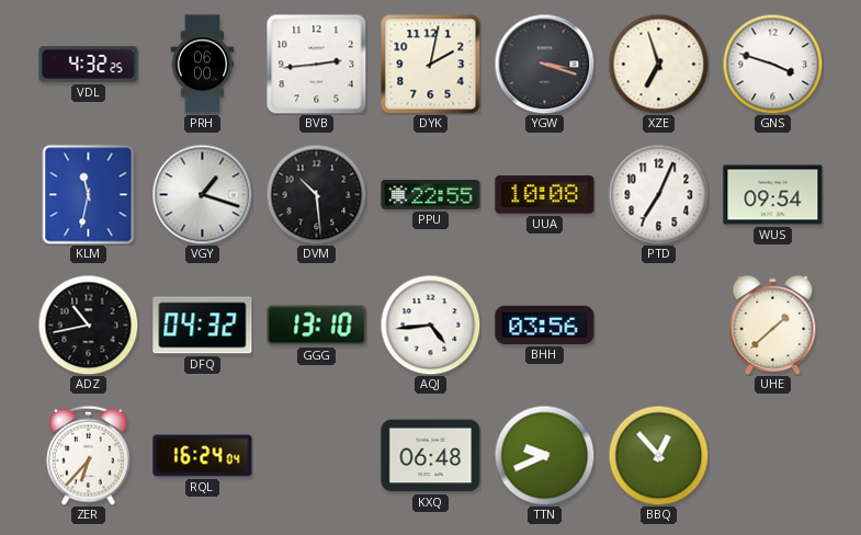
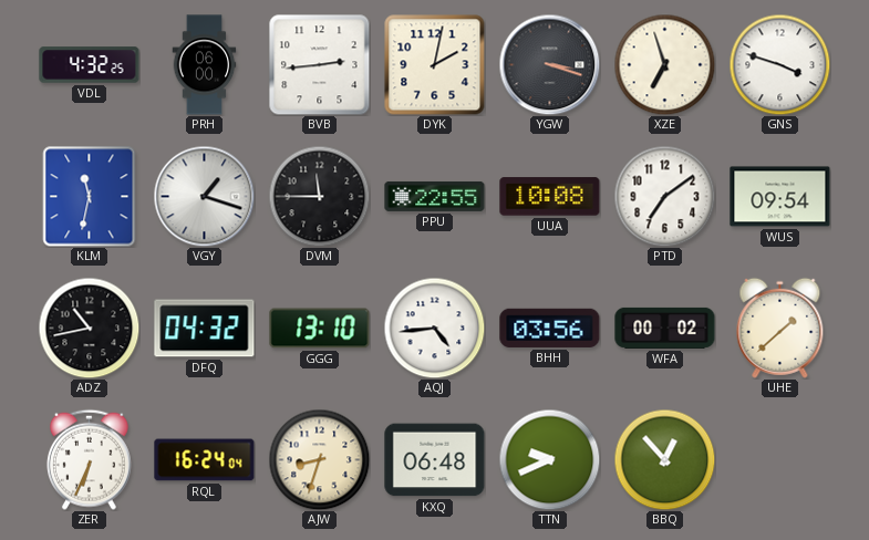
DVM: 10:29 -> 11:45
PTD: 7:04 -> 7:09
WFA: none -> 00:02
ZER: 6:37 -> 6:34
AJW: none -> 8:33
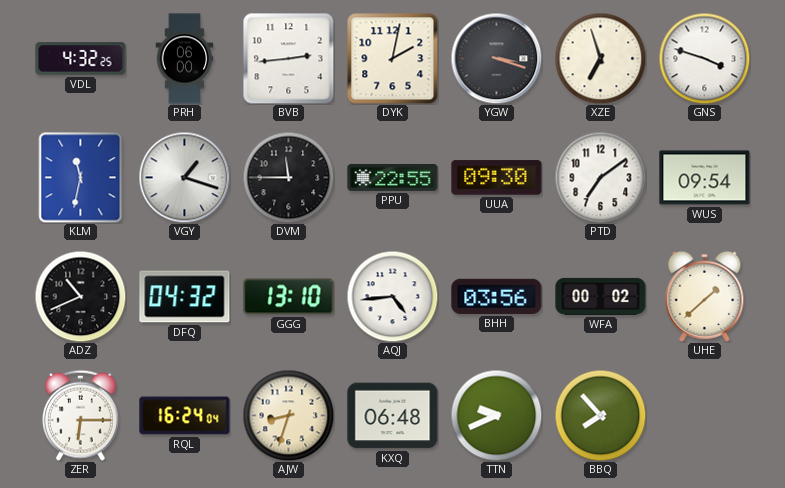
UUA: 10:08 -> 09:30
ADZ: 10:43 -> 10:41
ZER: 6:34 -> 6:15
BBQ: 12:53 -> 7:53
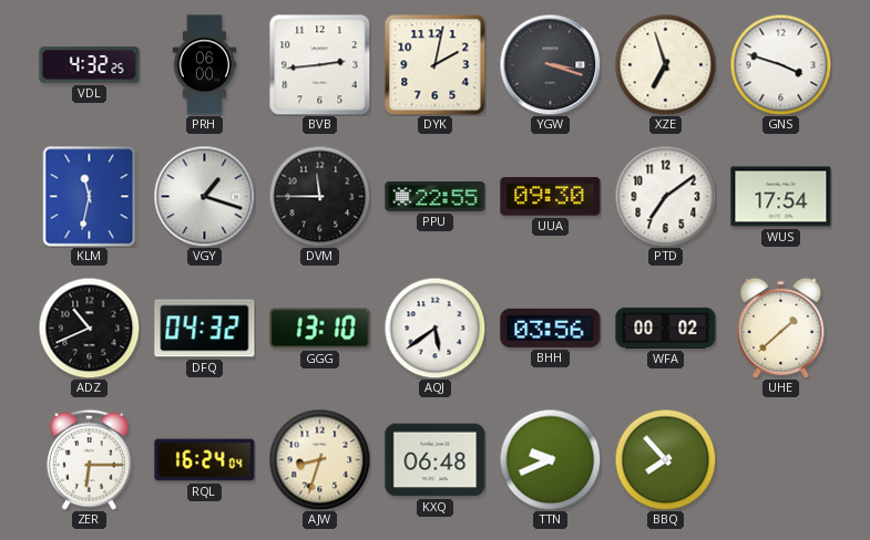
WUS: 09:54 -> 17:54
AQJ: 4:44 -> 5:39
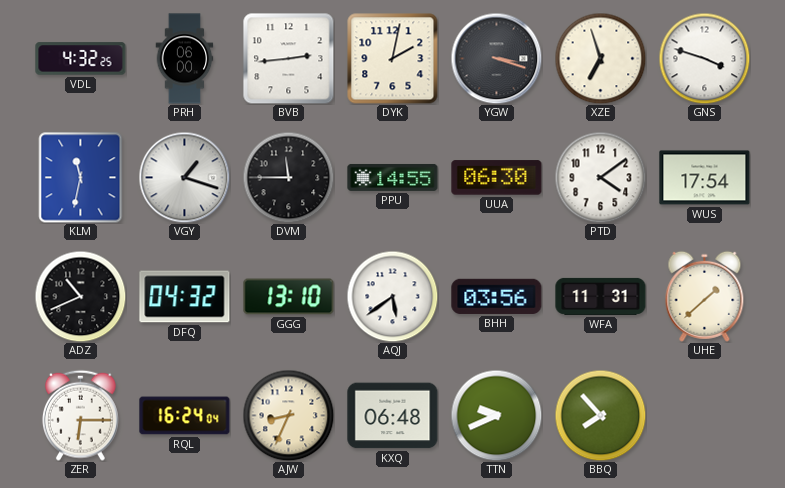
PPU: 22:55 -> 14:55
UUA: 09:30 -> 06:30
PTD: 7:09 -> 4:09
WFA: 00:02 -> 11:31
AJW: 8:33 -> 8:34
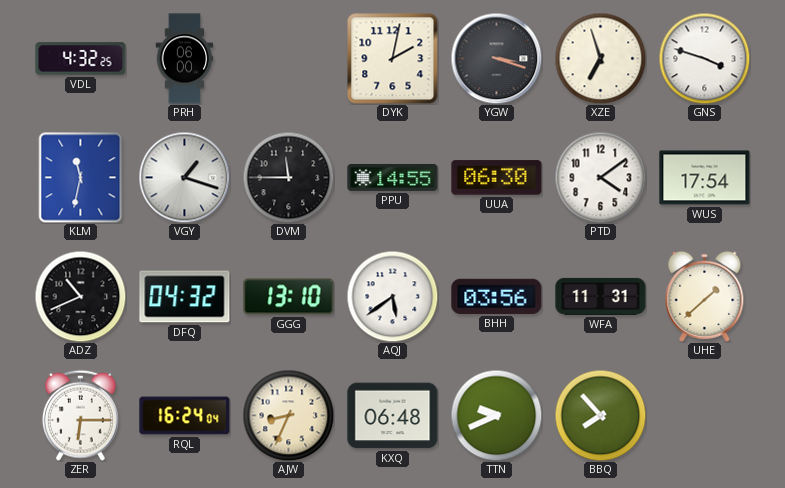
BVB: 2:44 -> none
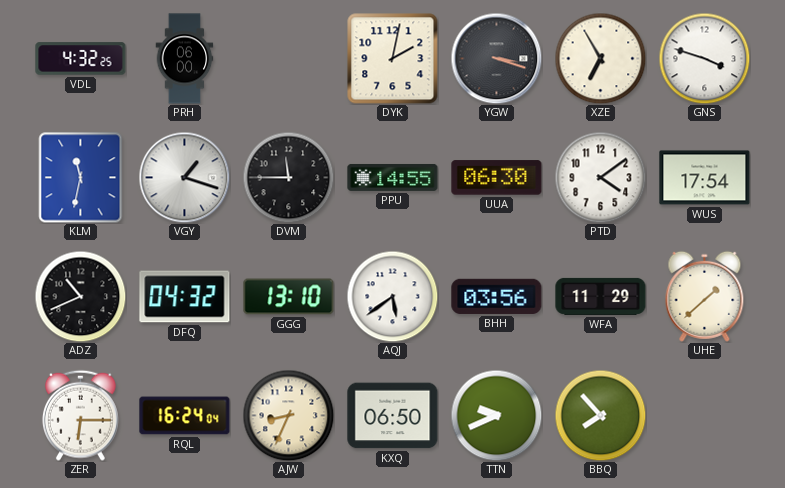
XZE: 6:57 -> 6:55
WFA: 11:31 -> 11:29
KXQ: 06:48 -> 06:50
